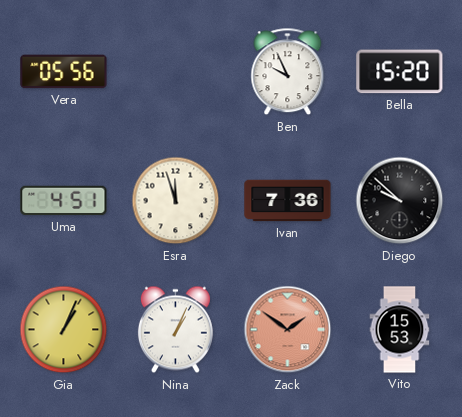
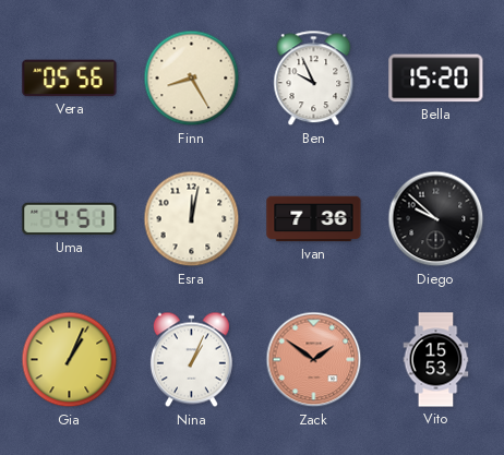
Finn: none -> 8:25
Esra: 11:57 -> 12:02
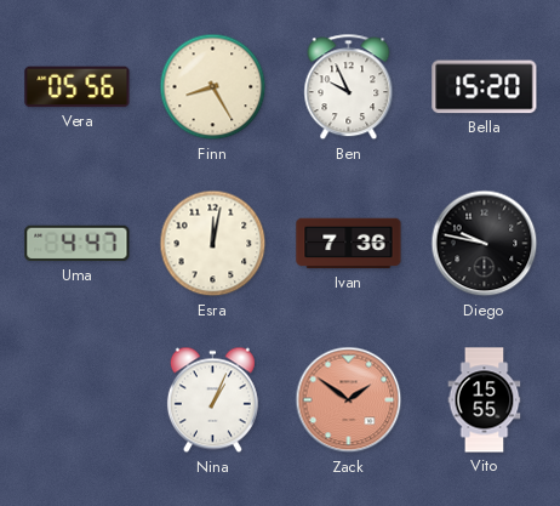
Uma: 4:51 -> 4:47
Diego: 9:52 -> 9:47
Gia: 1:04 -> none
Vito: 15:53 -> 15:55
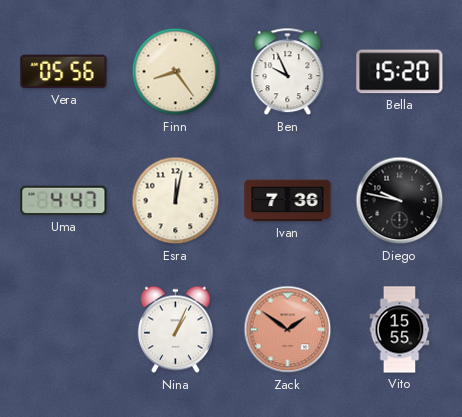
Finn: 8:25 -> 8:24
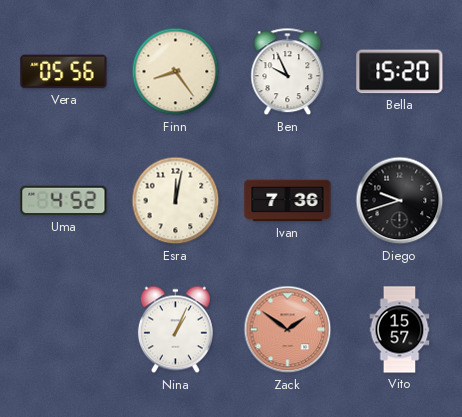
Uma: 4:47 -> 4:52
Diego: 9:47 -> 9:42
Vito: 15:55 -> 15:57
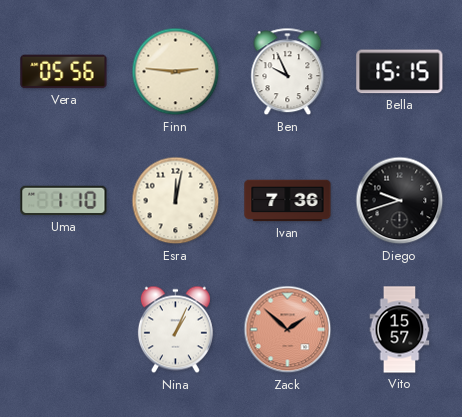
Finn: 8:24 -> 2:46
Bella: 15:20 -> 15:15
Uma: 4:52 -> 1:10
Zack: 1:51 -> 1:52
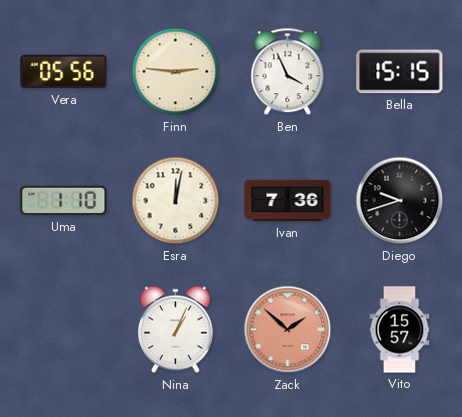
Ben: 9:56 -> 3:56
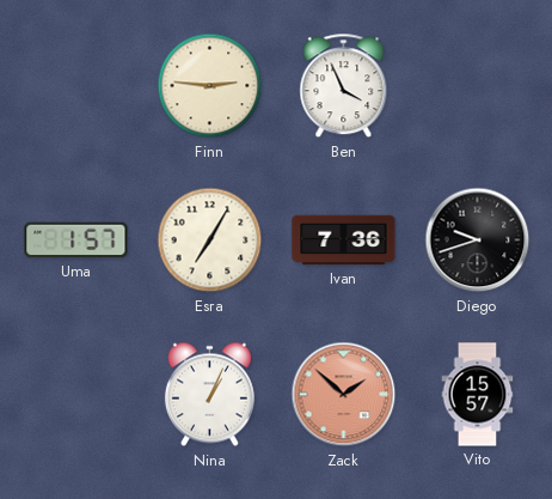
Vera: 05:56 -> none
Bella: 15:15 -> none
Uma: 1:10 -> 1:57
Esra: 12:02 -> 7:05
